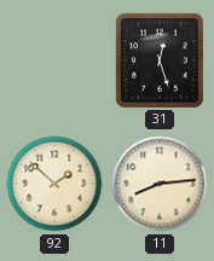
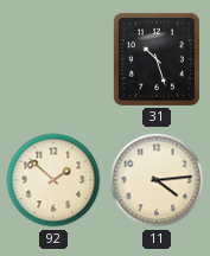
31: 12:27 -> 10:27
11: 8:14 -> 4:14
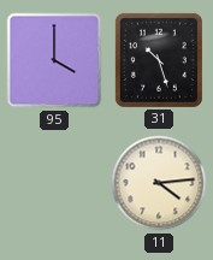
95: none -> 4:00
92: 1:52 -> none
